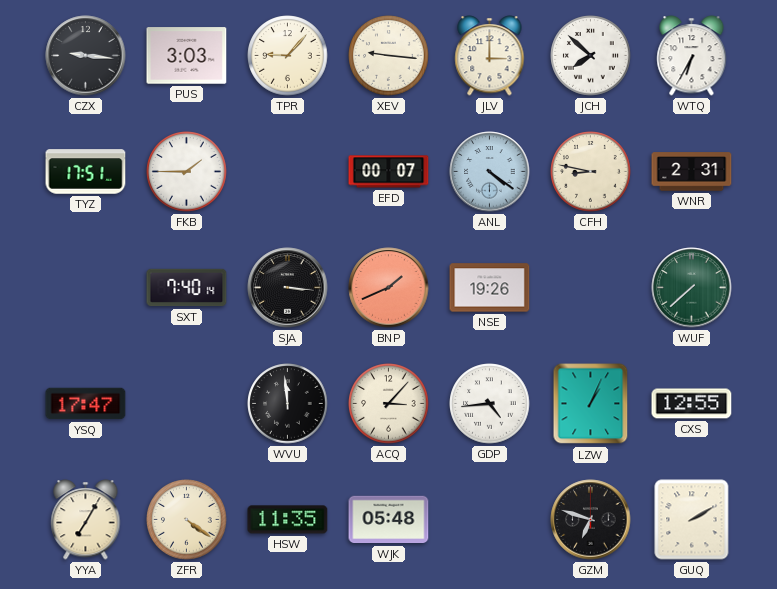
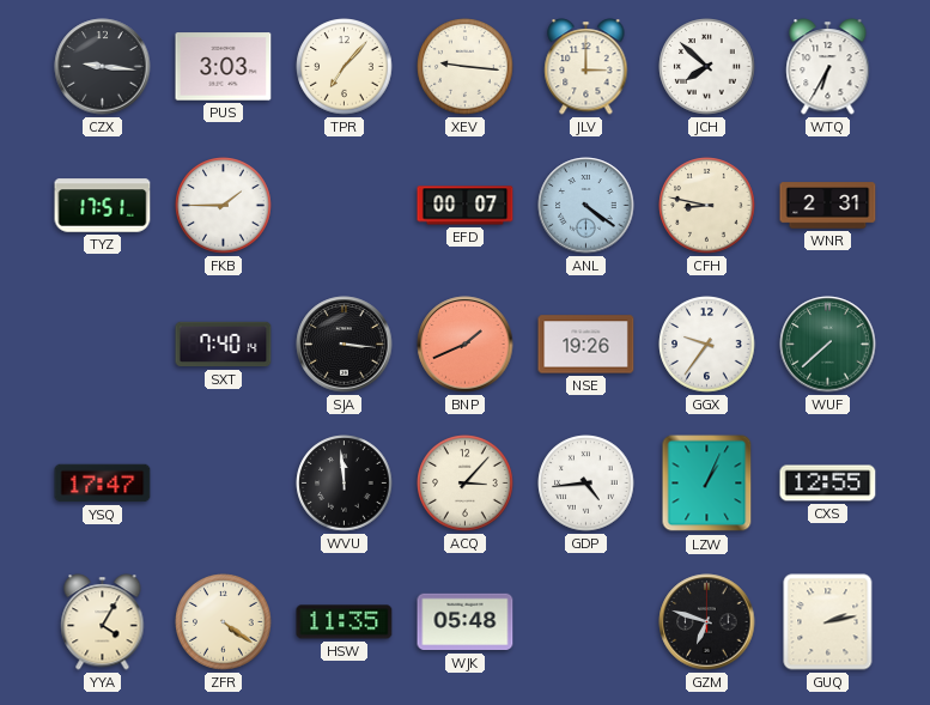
TPR: 9:07 -> 7:07
GGX: none -> 9:36
YYA: 7:05 -> 4:05
GUQ: 2:10 -> 2:13
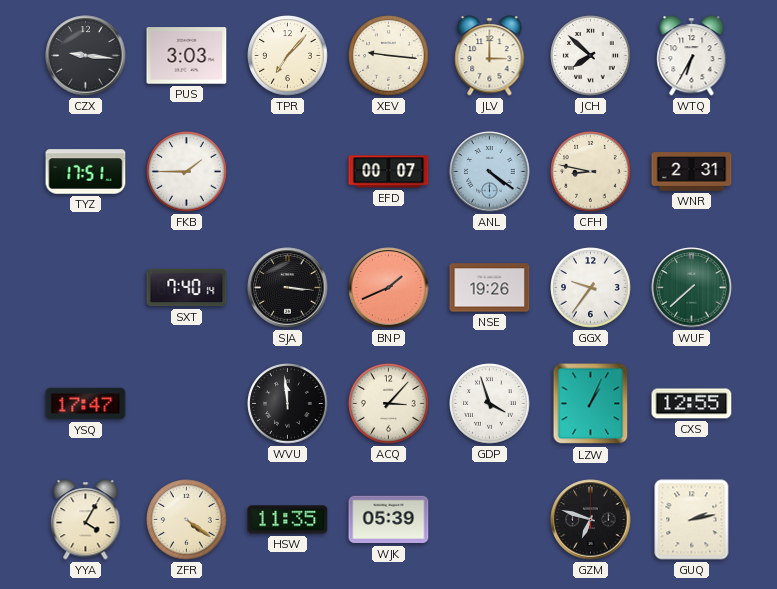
GDP: 4:44 -> 3:57
WJK: 05:48 -> 05:39
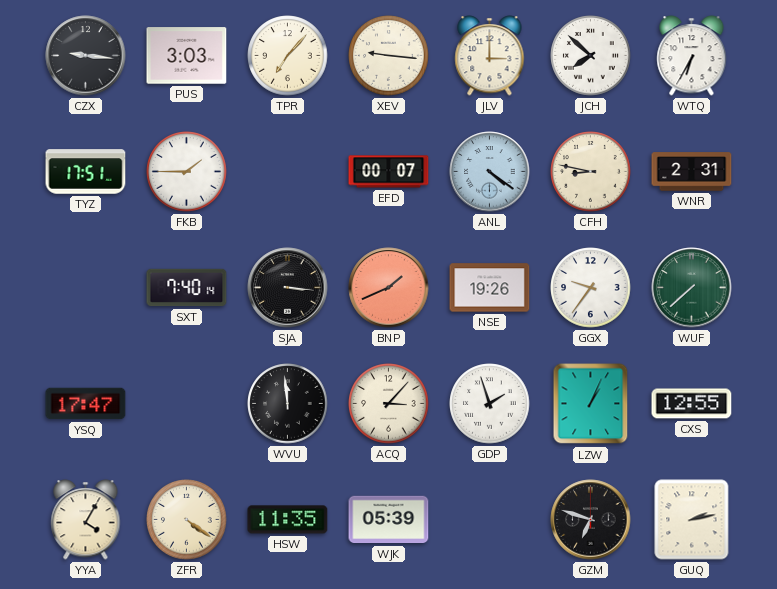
GDP: 3:57 -> 1:57
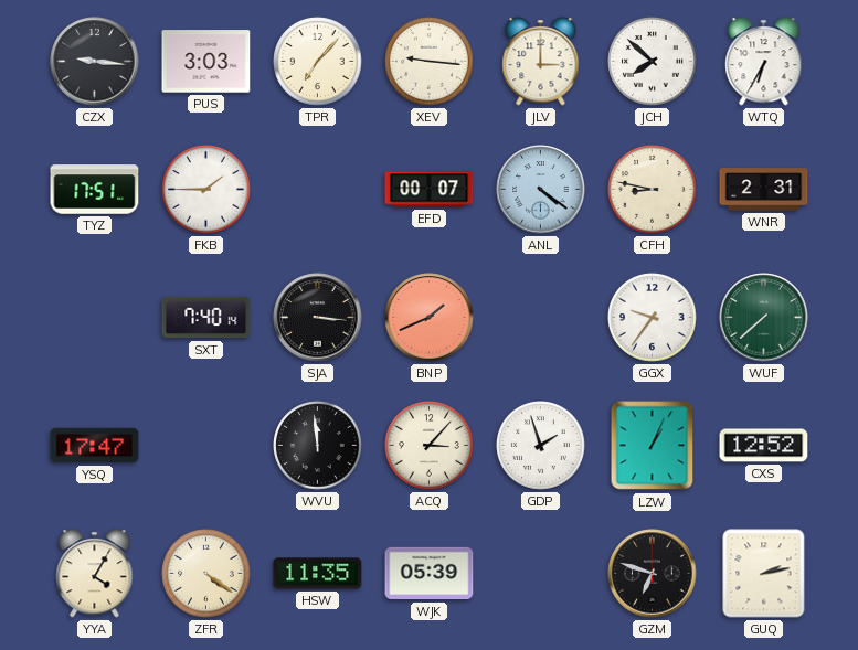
NSE: 19:26 -> none
CXS: 12:55 -> 12:52
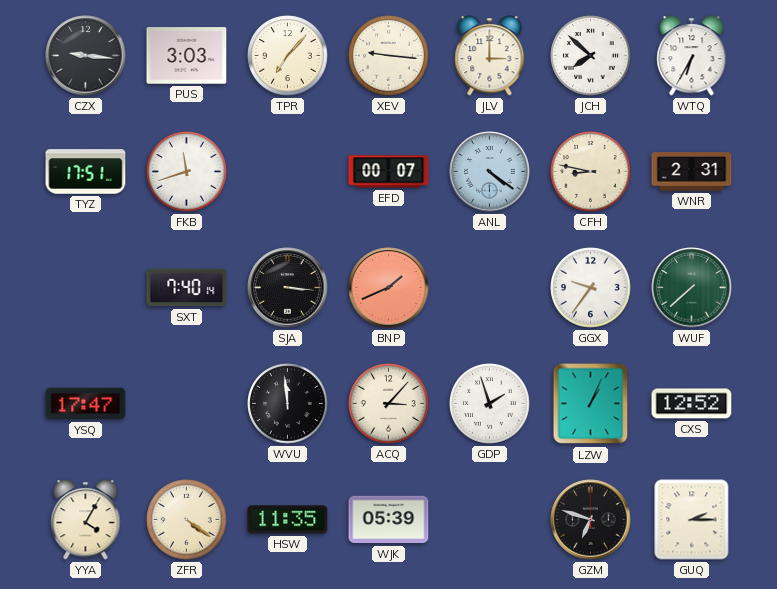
FKB: 1:45 -> 11:42
GUQ: 2:13 -> 2:15
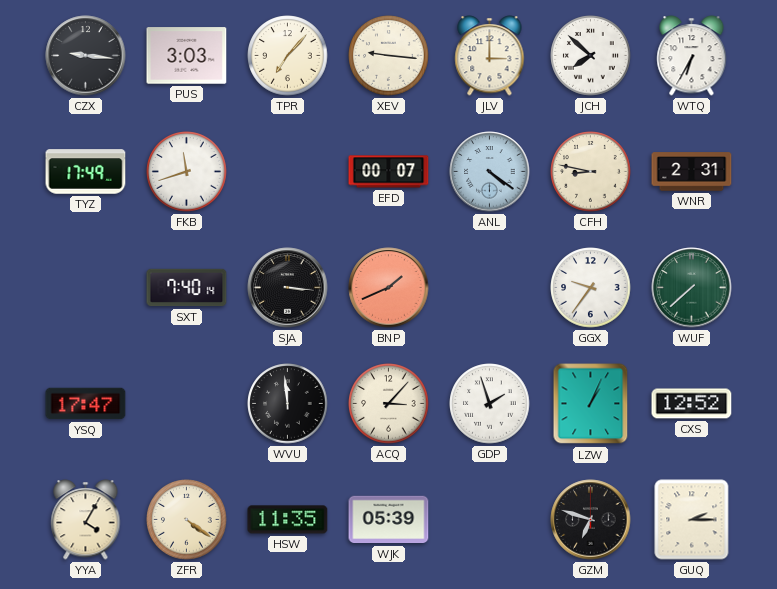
TYZ: 17:51 -> 17:49
